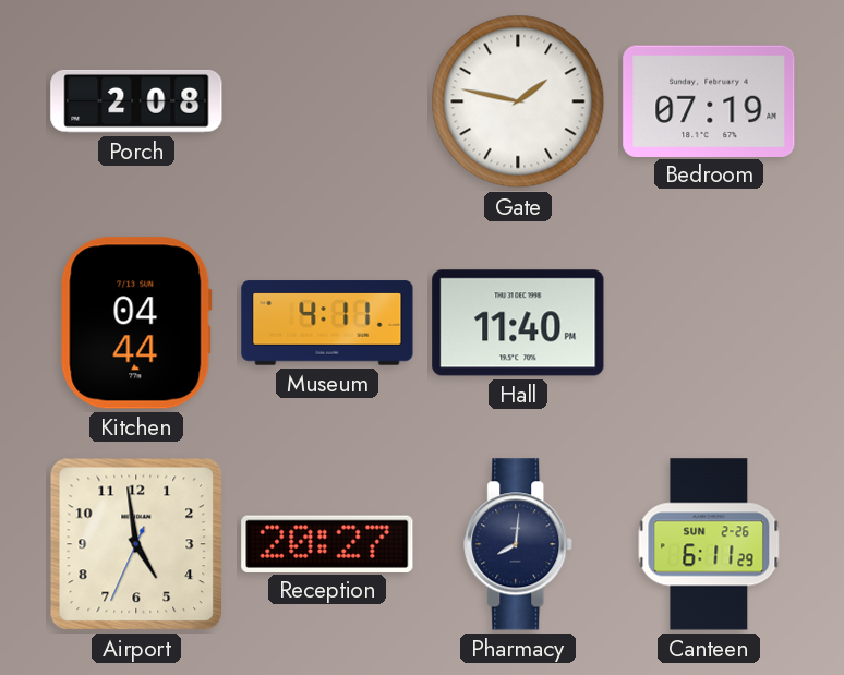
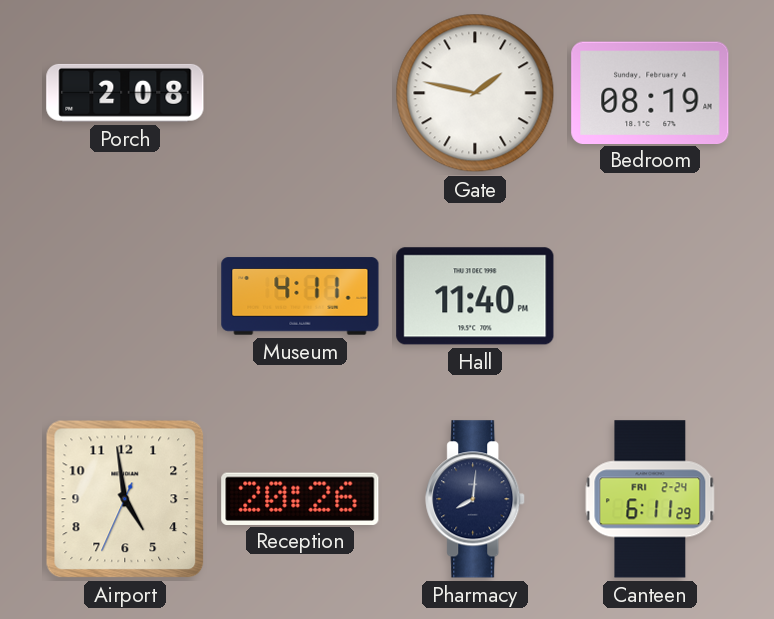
Bedroom: 07:19 -> 08:19
Kitchen: 04:44 -> none
Reception: 20:27 -> 20:26
Canteen date: SUN 2-26 -> FRI 2-24
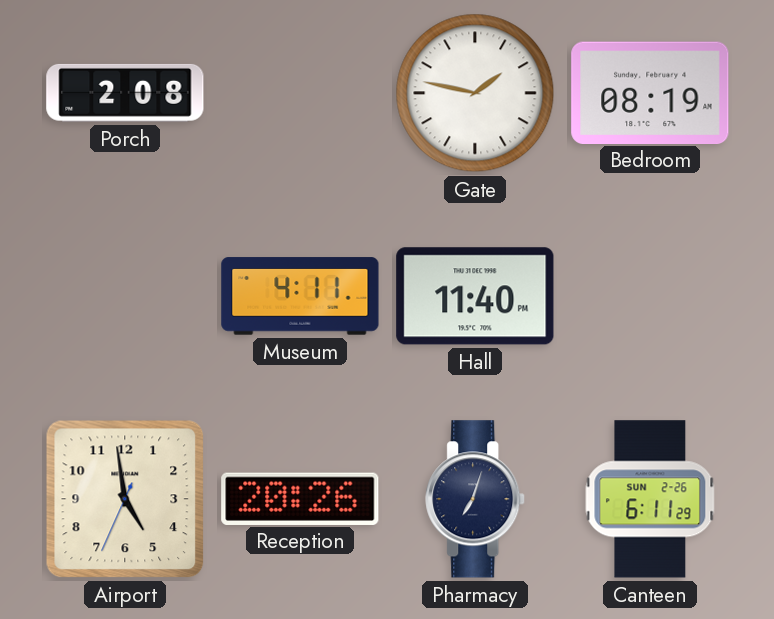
Pharmacy: 8:01 -> 7:03
Canteen date: FRI 2-24 -> SUN 2-26
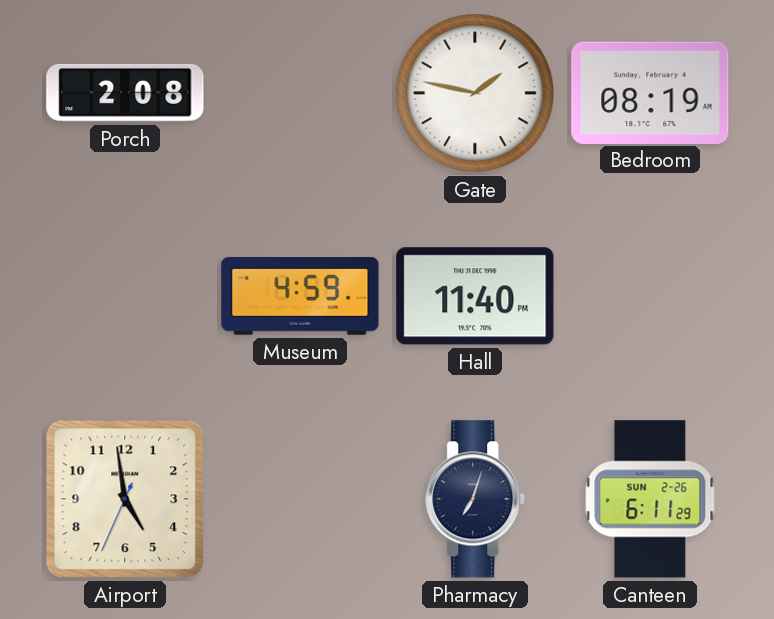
Museum: 4:11 -> 4:59
Reception: 20:26 -> none
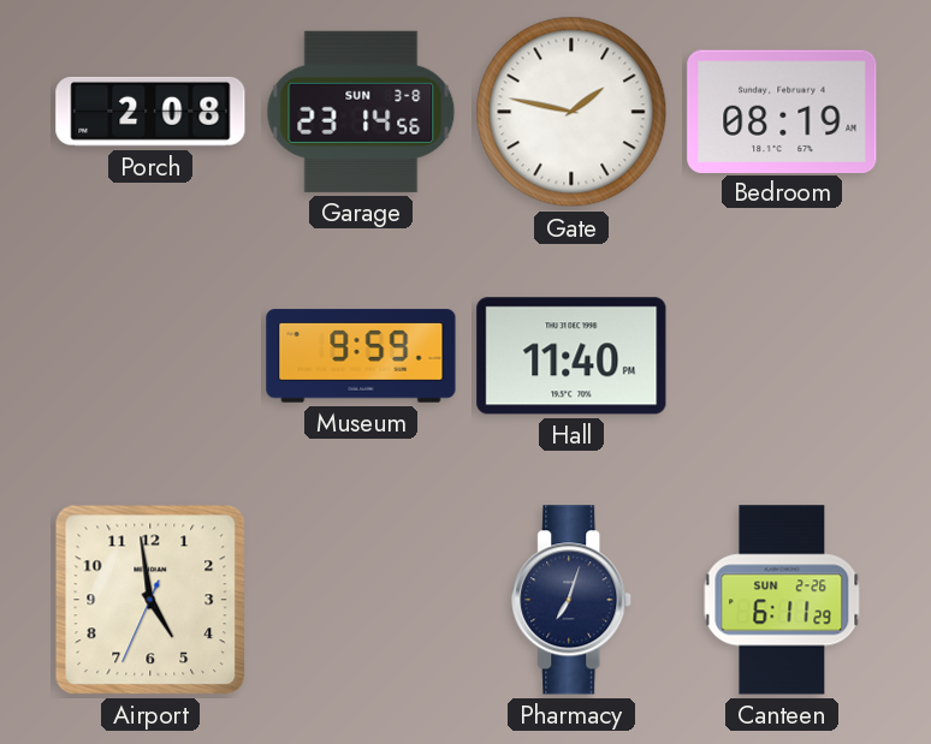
Garage: none -> 23:14
Museum: 4:59 -> 9:59
